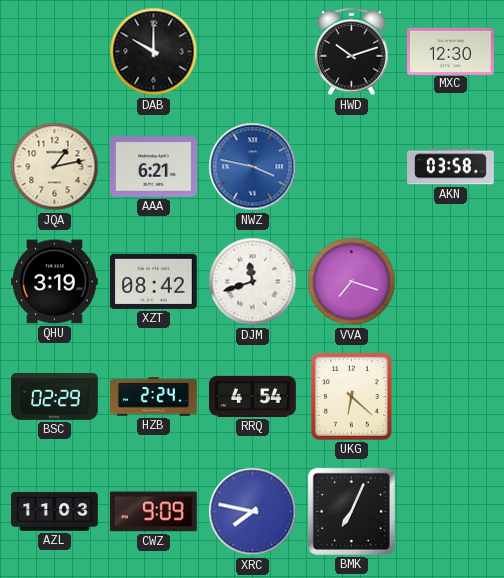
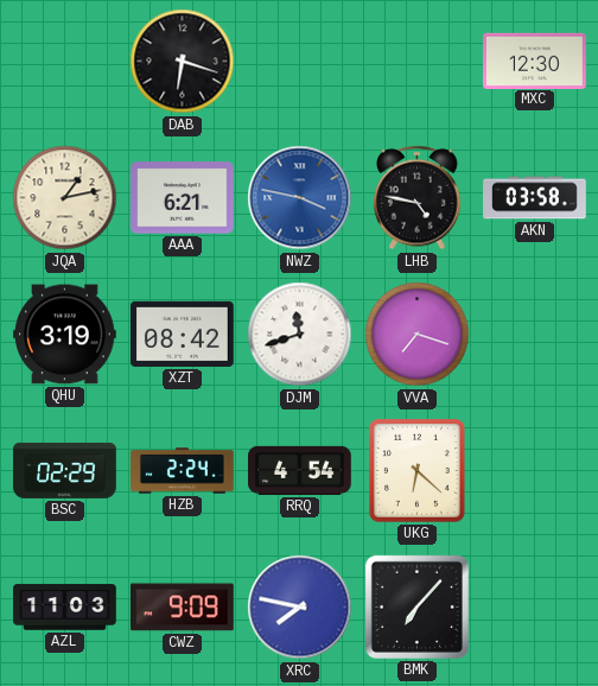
DAB: 10:00 -> 6:18
HWD: 10:12 -> none
LHB: none -> 4:47
BMK: 7:04 -> 7:07
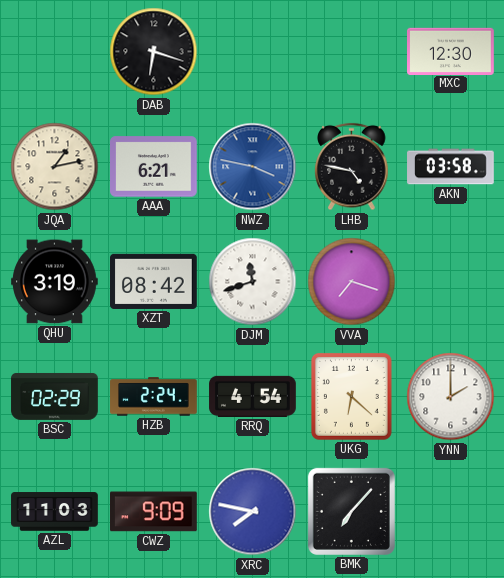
YNN: none -> 2:00
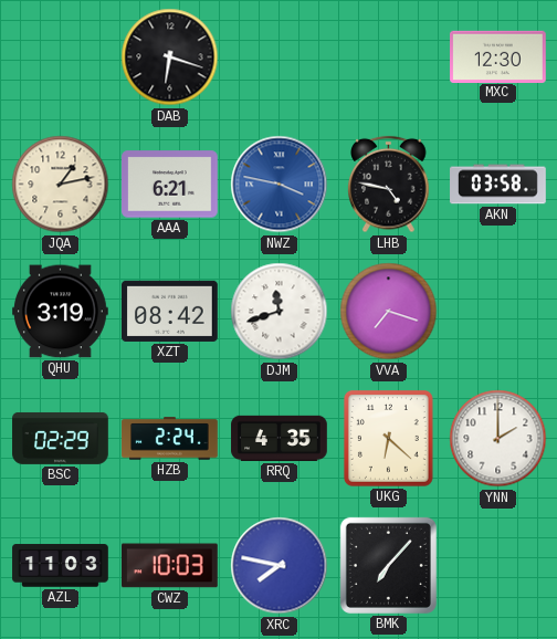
RRQ: 4:54 -> 4:35
CWZ: 9:09 -> 10:03
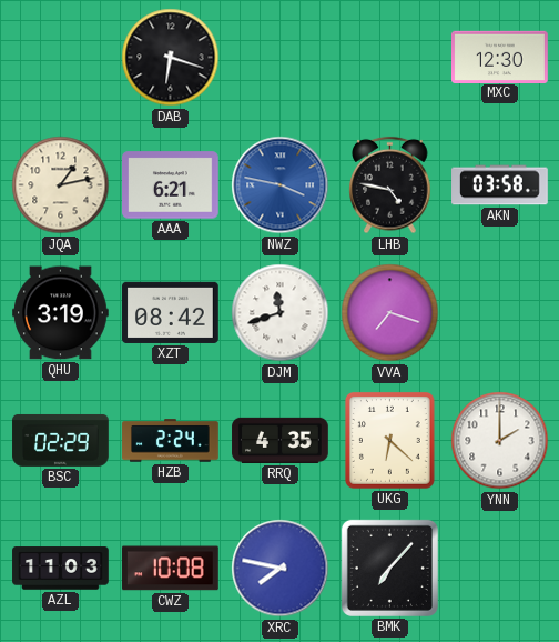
CWZ: 10:03 -> 10:08
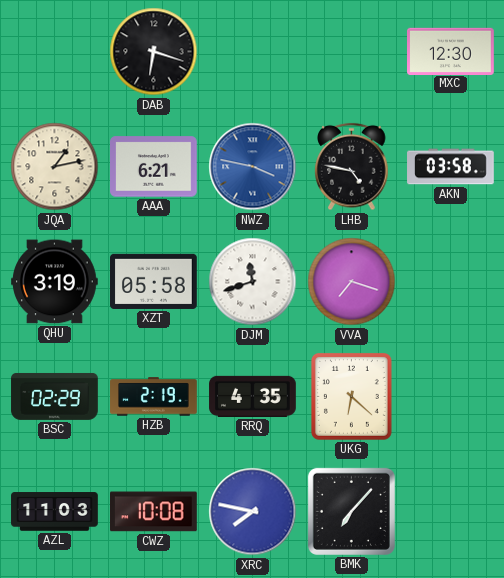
XZT: 08:42 -> 05:58
HZB: 2:24 -> 2:19
YNN: 2:00 -> none
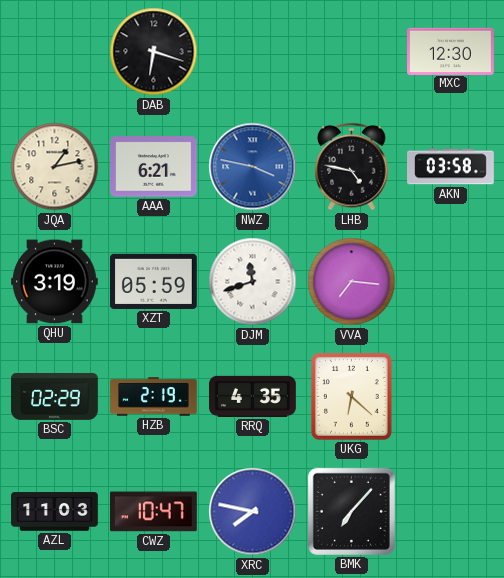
XZT: 05:58 -> 05:59
VVA: 7:18 -> 7:16
CWZ: 10:08 -> 10:47
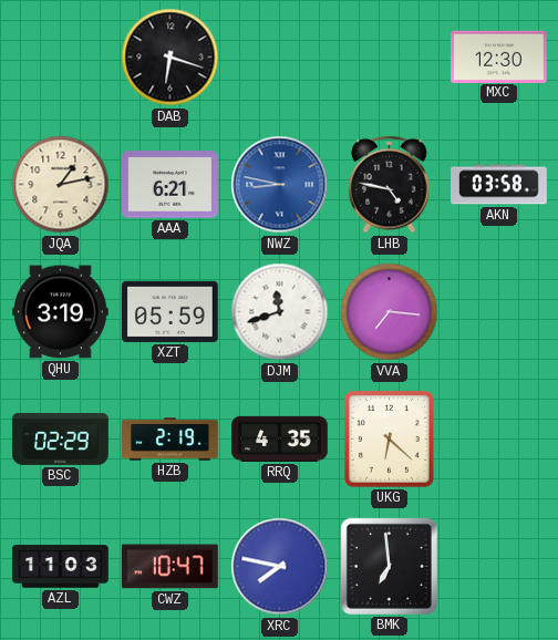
NWZ: 3:47 -> 8:47
BMK: 7:07 -> 6:59
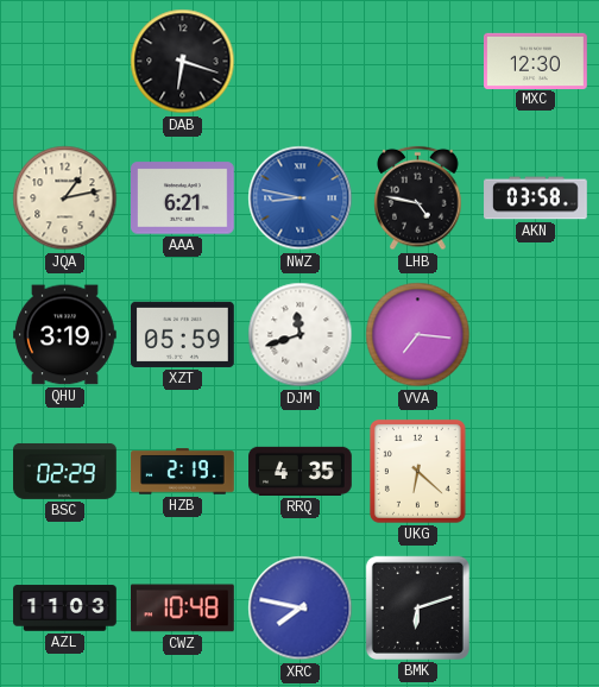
CWZ: 10:47 -> 10:48
BMK: 6:59 -> 6:12
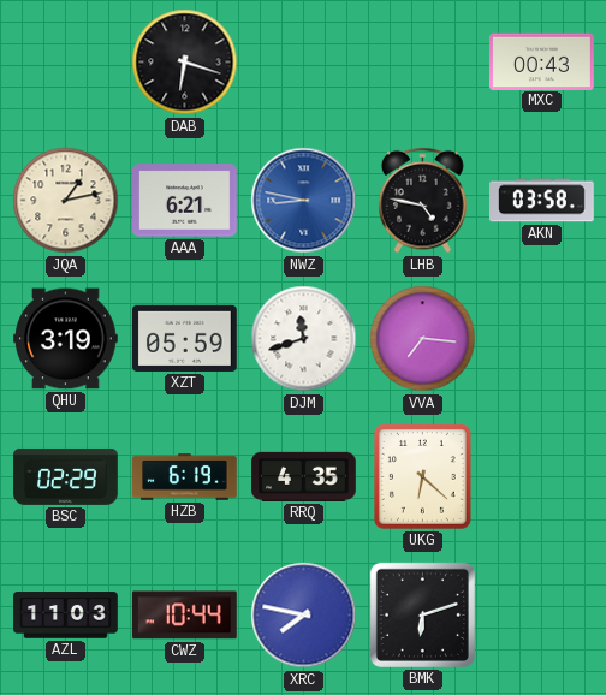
MXC: 12:30 -> 00:43
HZB: 2:19 -> 6:19
CWZ: 10:48 -> 10:44
